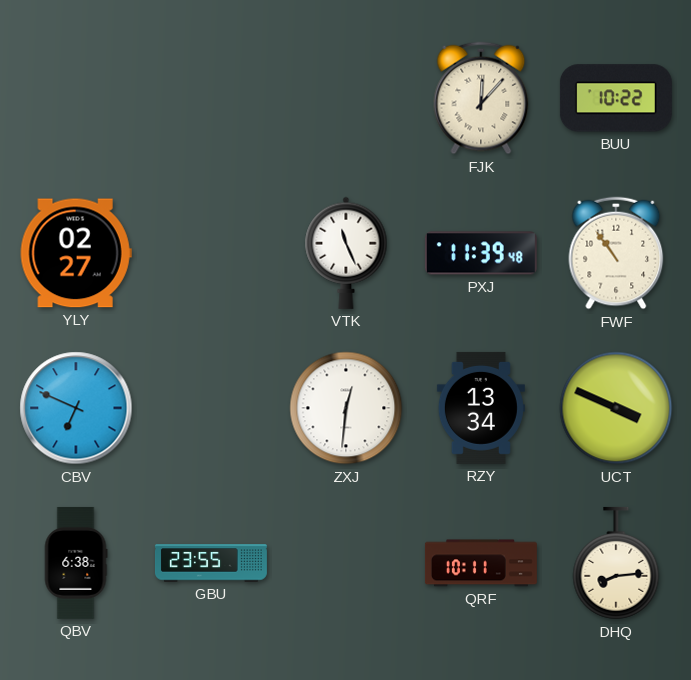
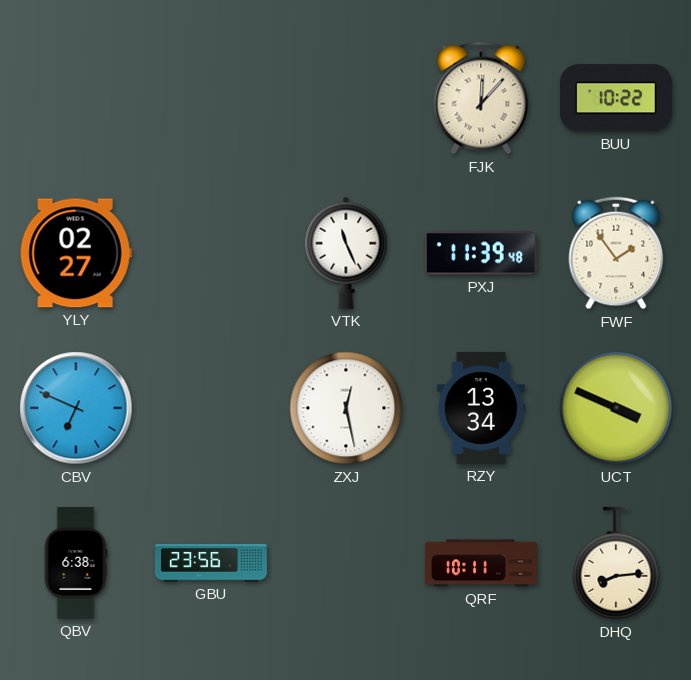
FWF: 10:54 -> 1:54
ZXJ: 12:31 -> 12:28
GBU: 23:55 -> 23:56
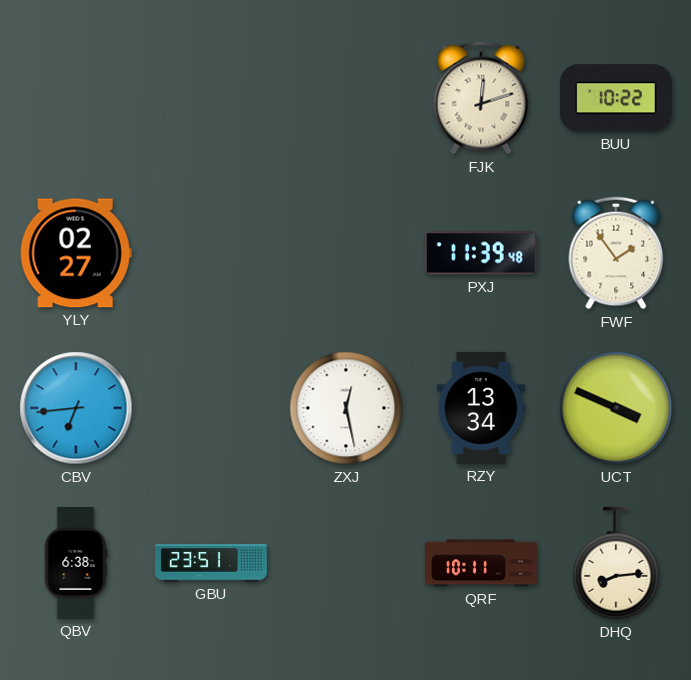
FJK: 12:07 -> 12:12
VTK: 11:26 -> none
CBV: 6:49 -> 6:44
GBU: 23:56 -> 23:51
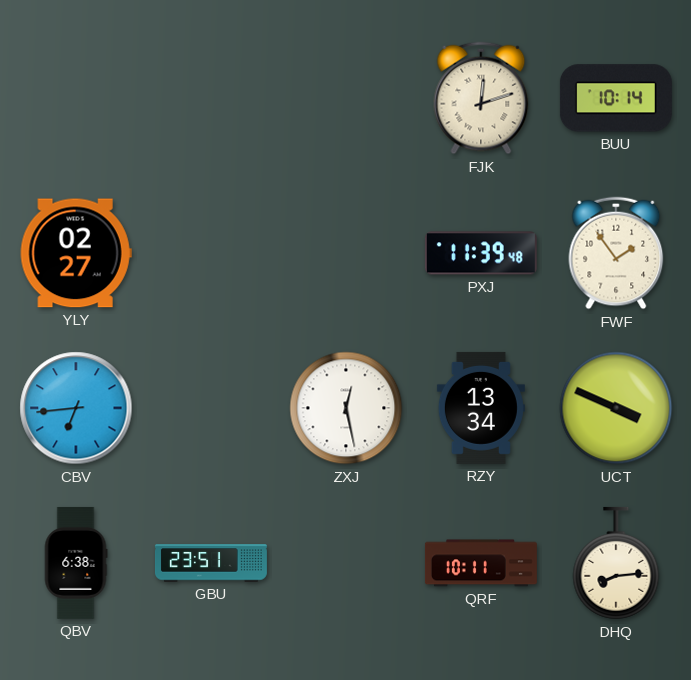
BUU: 10:22 -> 10:14
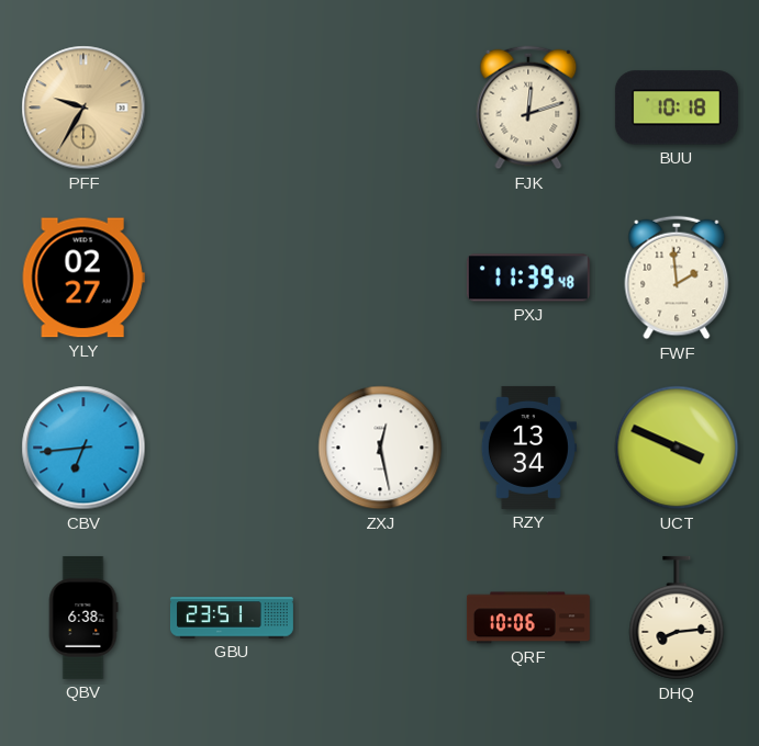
PFF: none -> 9:35
BUU: 10:14 -> 10:18
FWF: 1:54 -> 1:59
QRF: 10:11 -> 10:06
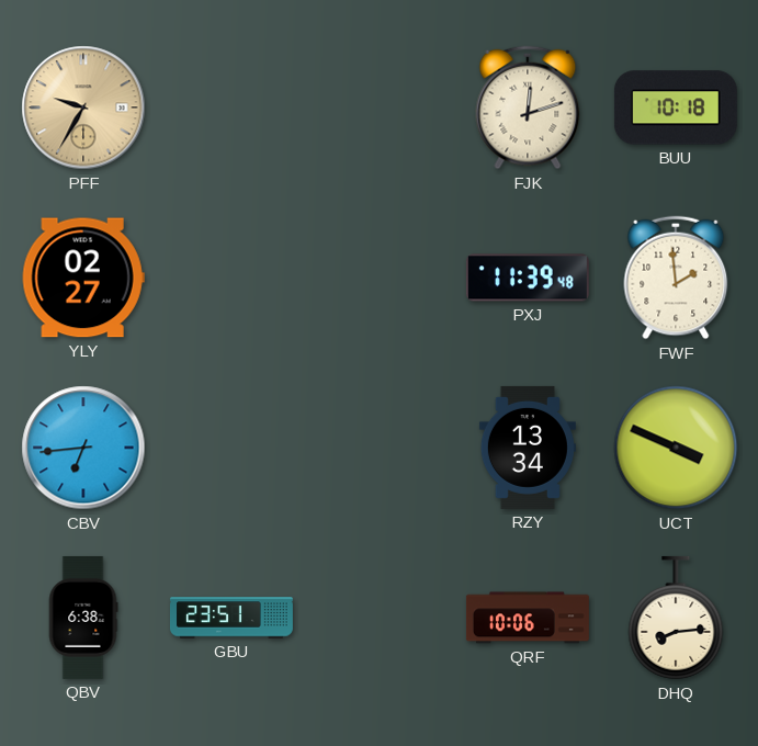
ZXJ: 12:28 -> none
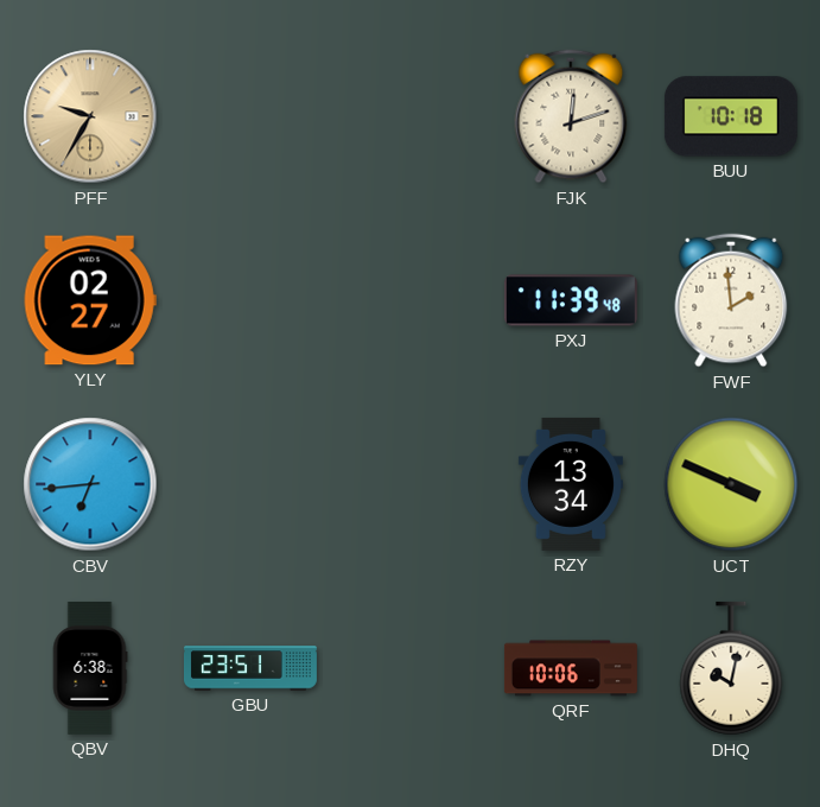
DHQ: 8:14 -> 10:02
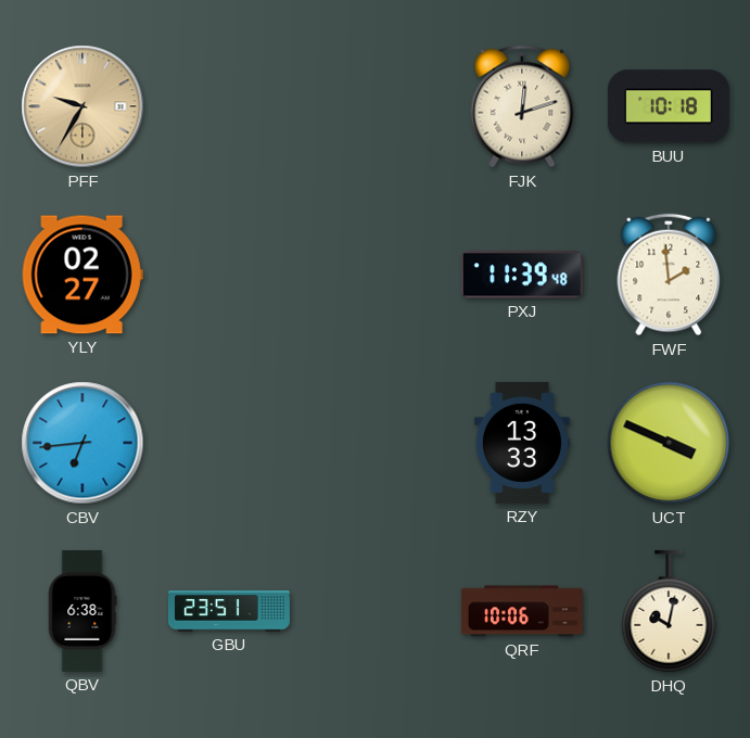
RZY: 13:34 -> 13:33
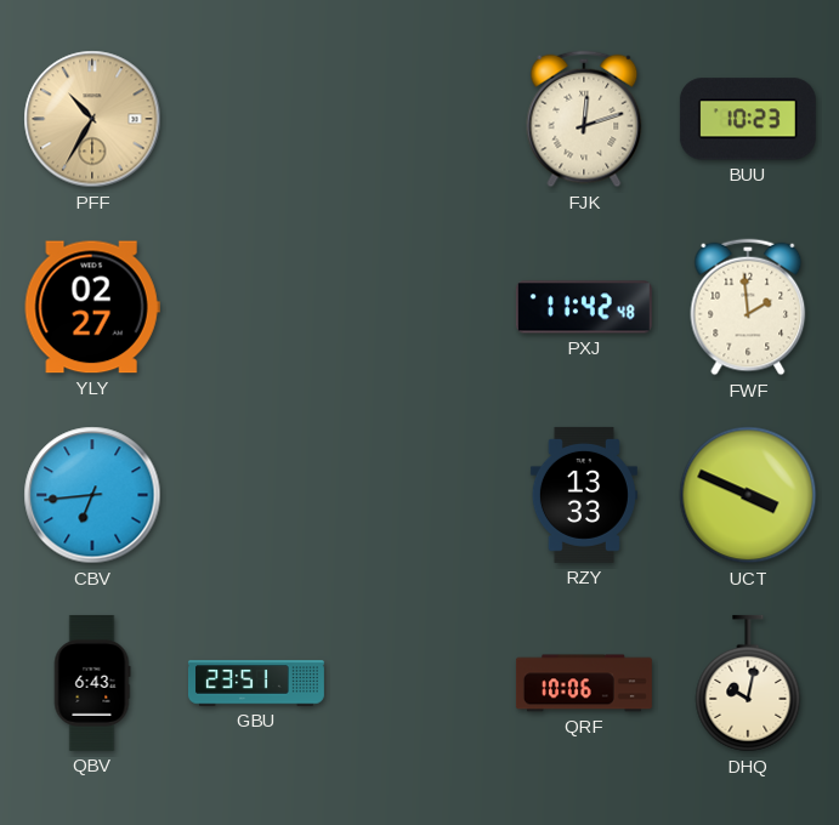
PFF: 9:35 -> 10:35
BUU: 10:18 -> 10:23
PXJ: 11:39 -> 11:42
QBV: 6:38 -> 6:43
